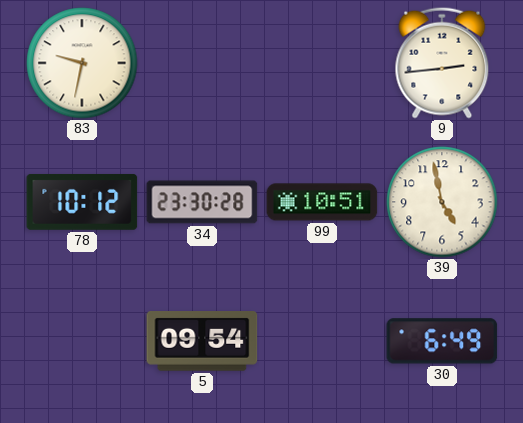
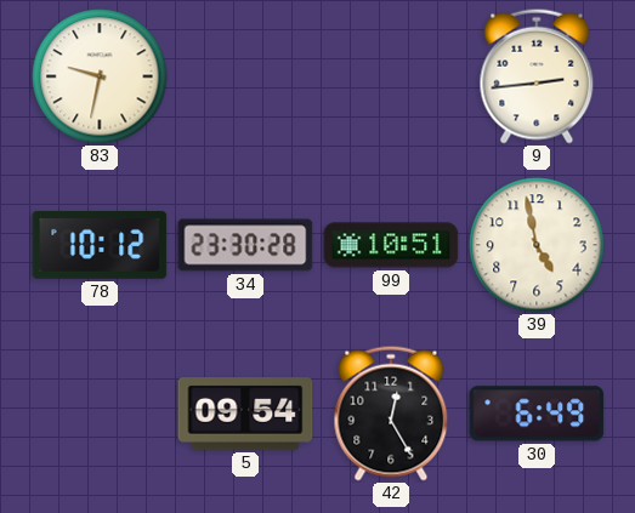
42: none -> 12:25
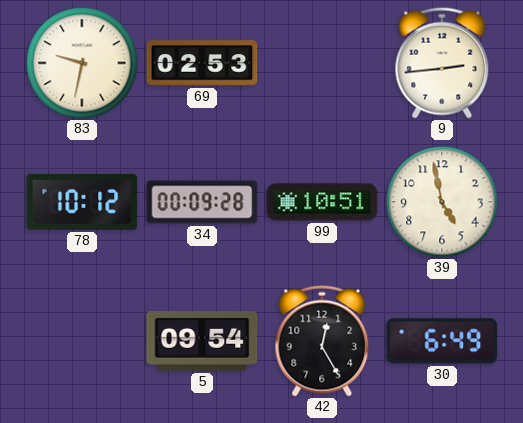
69: none -> 02:53
34: 23:30 -> 00:09
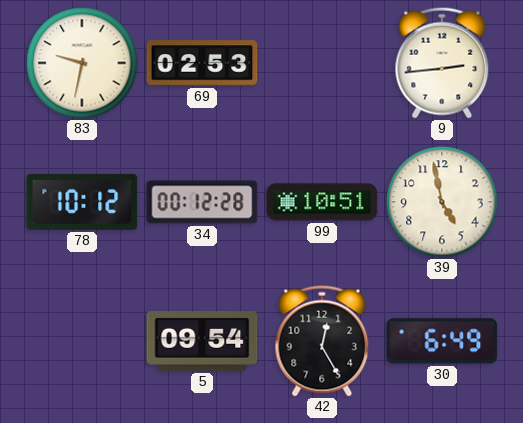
34: 00:09 -> 00:12
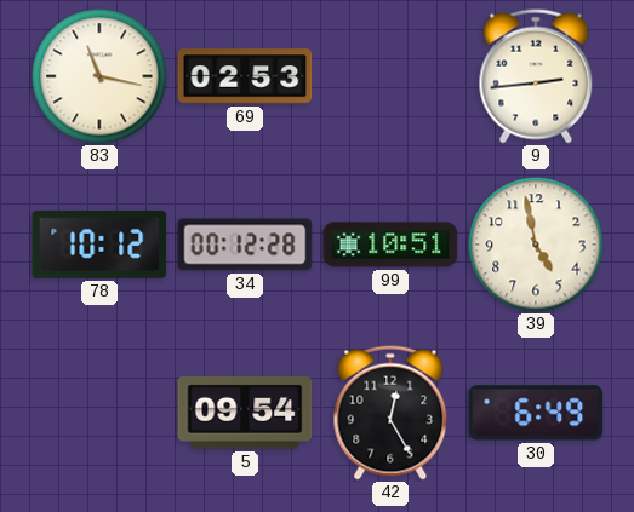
83: 9:32 -> 11:17
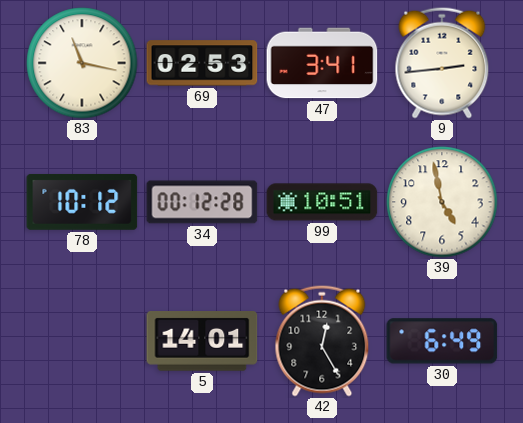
47: none -> 3:41
5: 09:54 -> 14:01
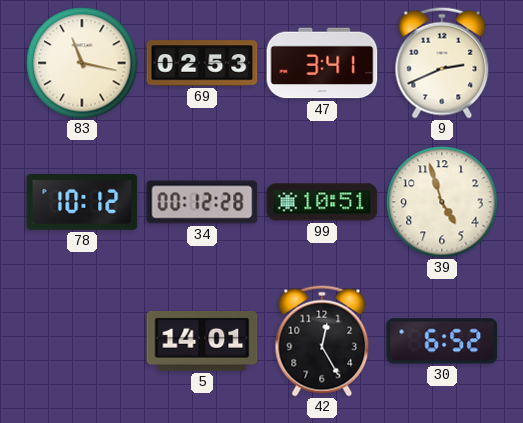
9: 2:44 -> 2:41
39: 4:58 -> 4:57
30: 6:49 -> 6:52
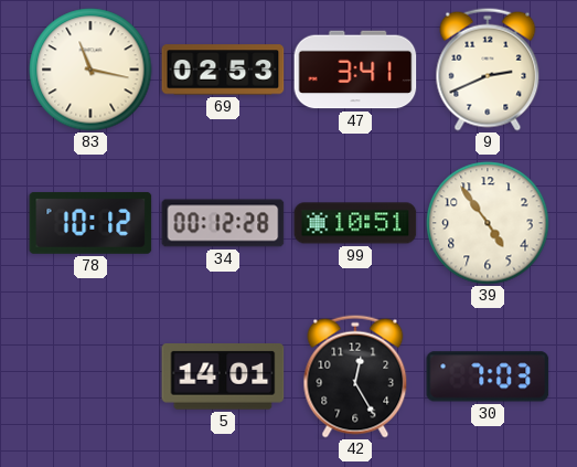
39: 4:57 -> 4:54
30: 6:52 -> 7:03
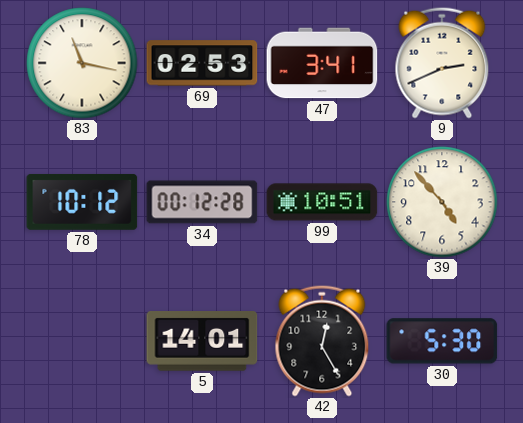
39: 4:54 -> 4:53
30: 7:03 -> 5:30
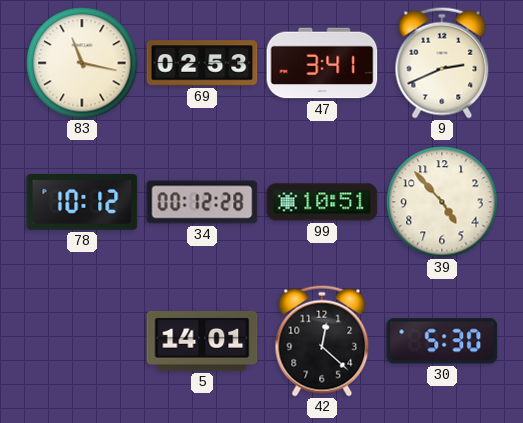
42: 12:25 -> 12:22
